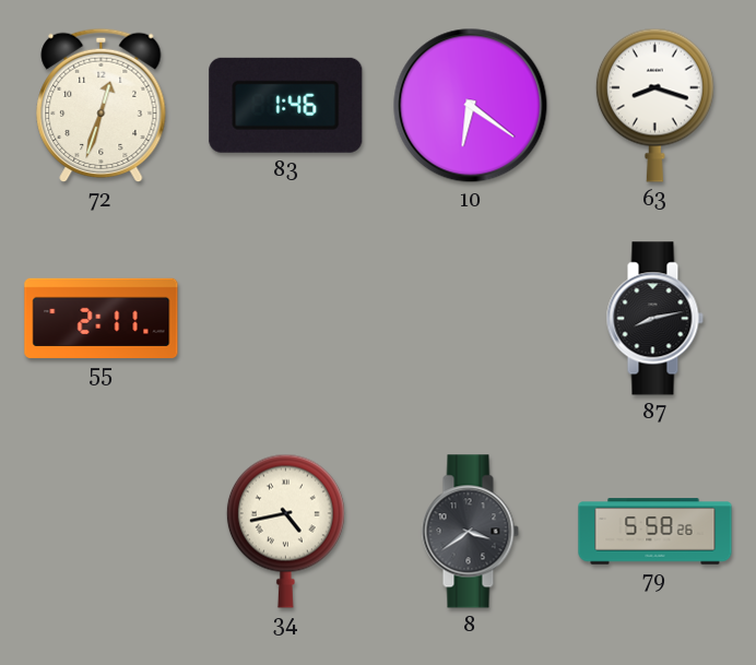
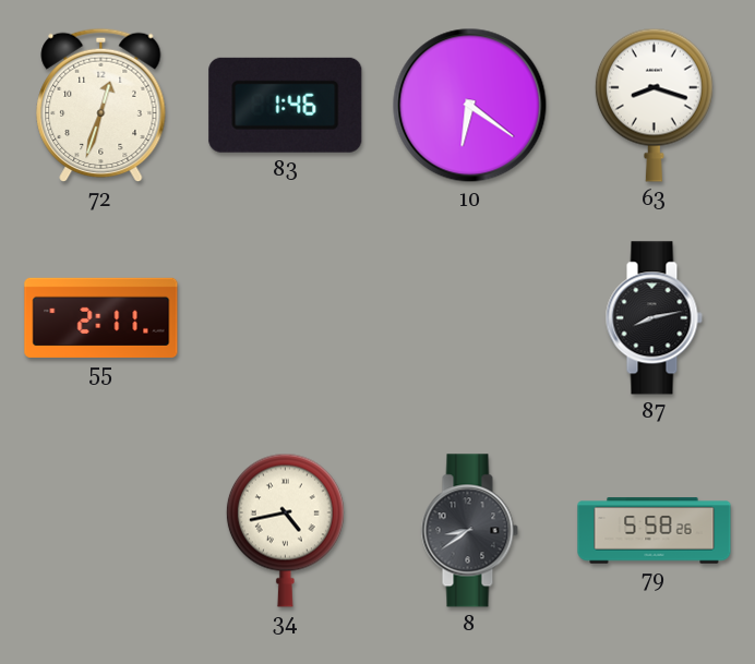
8: 3:39 -> 8:39
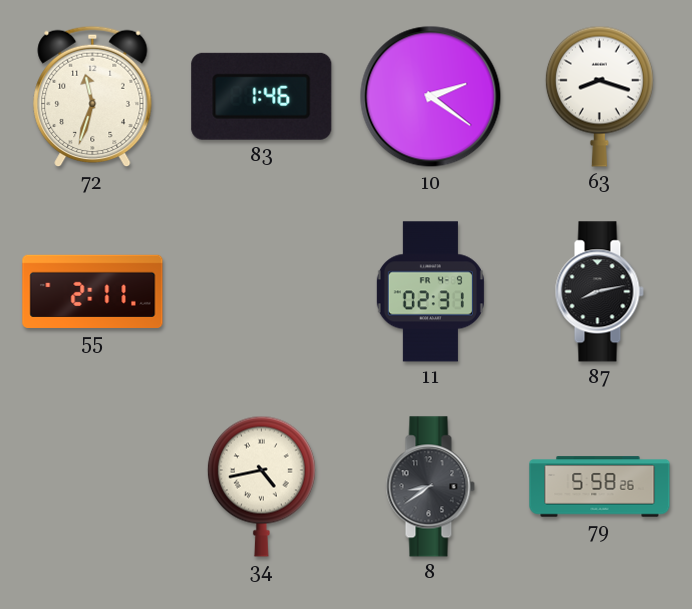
72: 12:33 -> 11:33
10: 6:21 -> 2:21
11: none -> 02:31
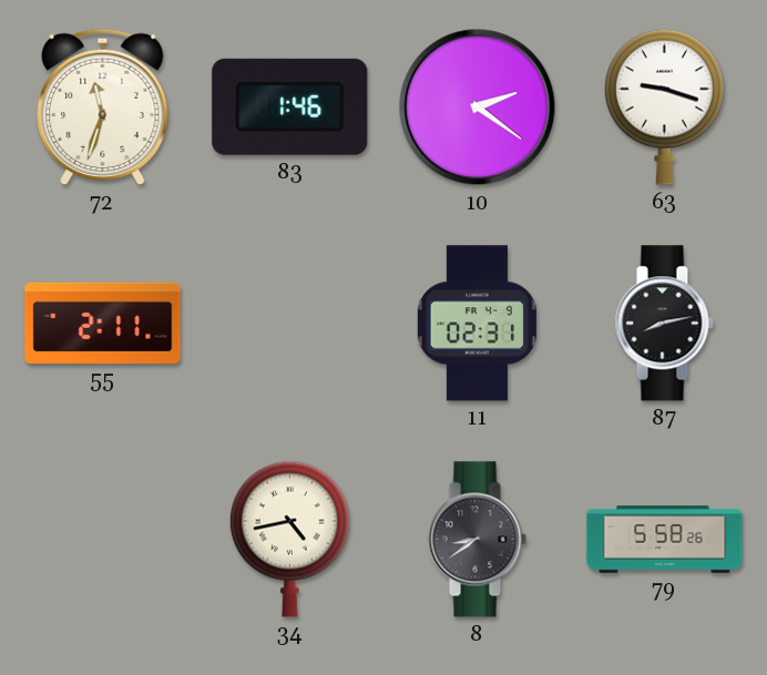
63: 8:18 -> 9:18
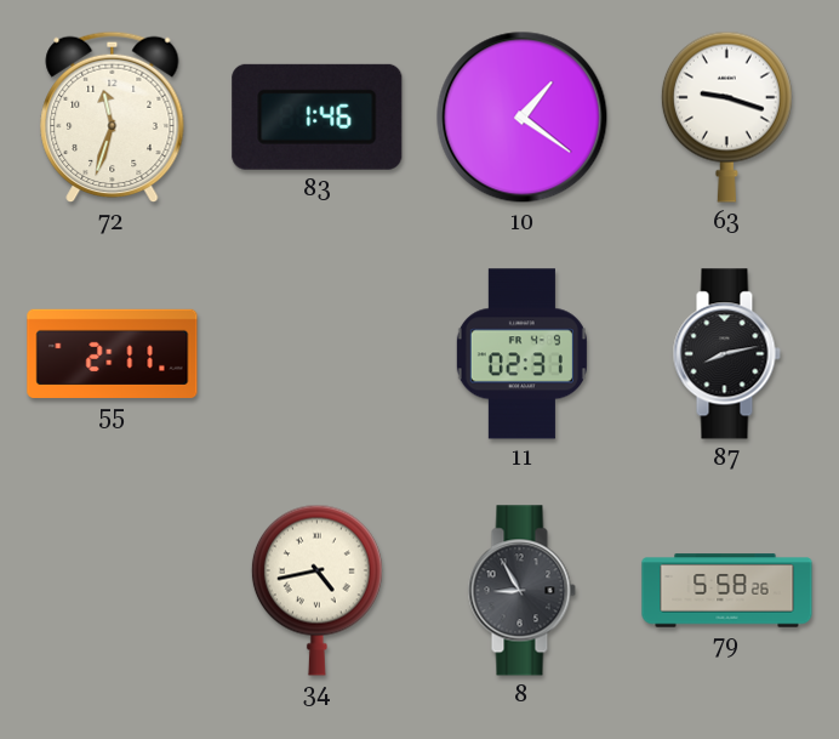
10: 2:21 -> 1:21
8: 8:39 -> 8:55
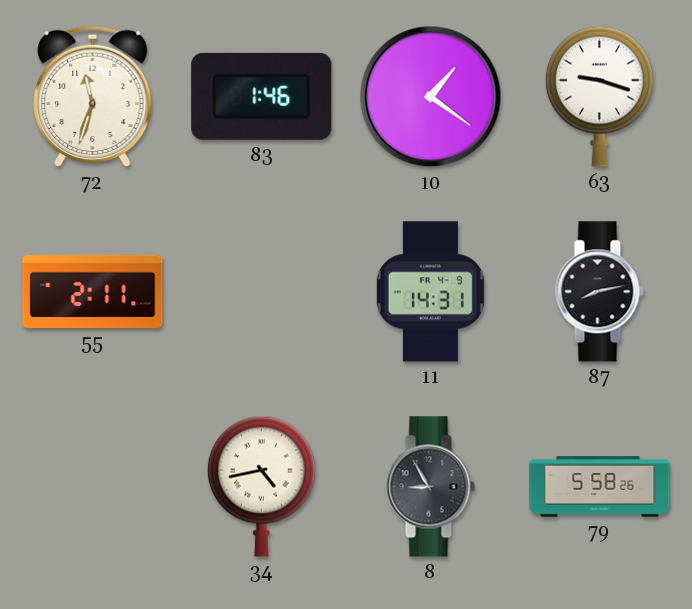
11: 02:31 -> 14:31
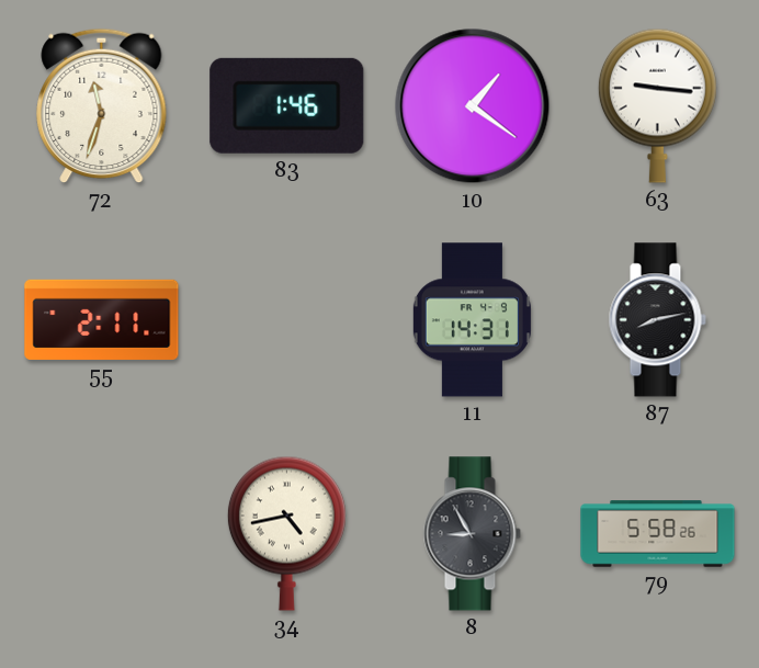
63: 9:18 -> 9:16
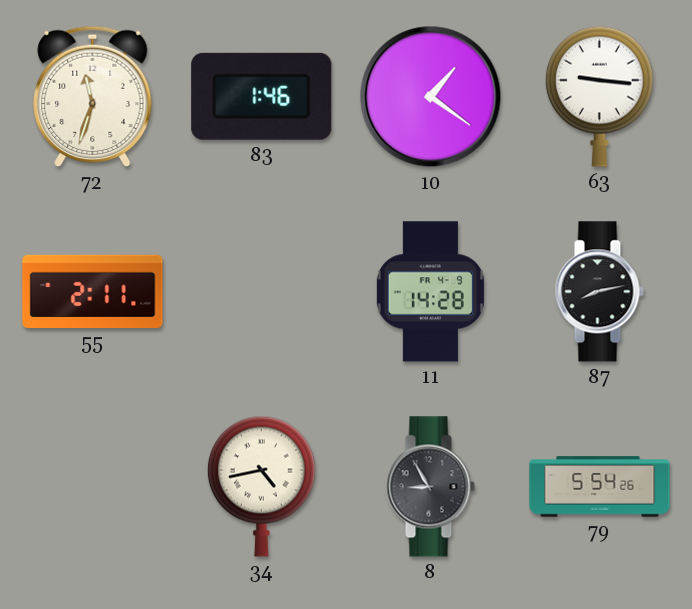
11: 14:31 -> 14:28
79: 5:58 -> 5:54
